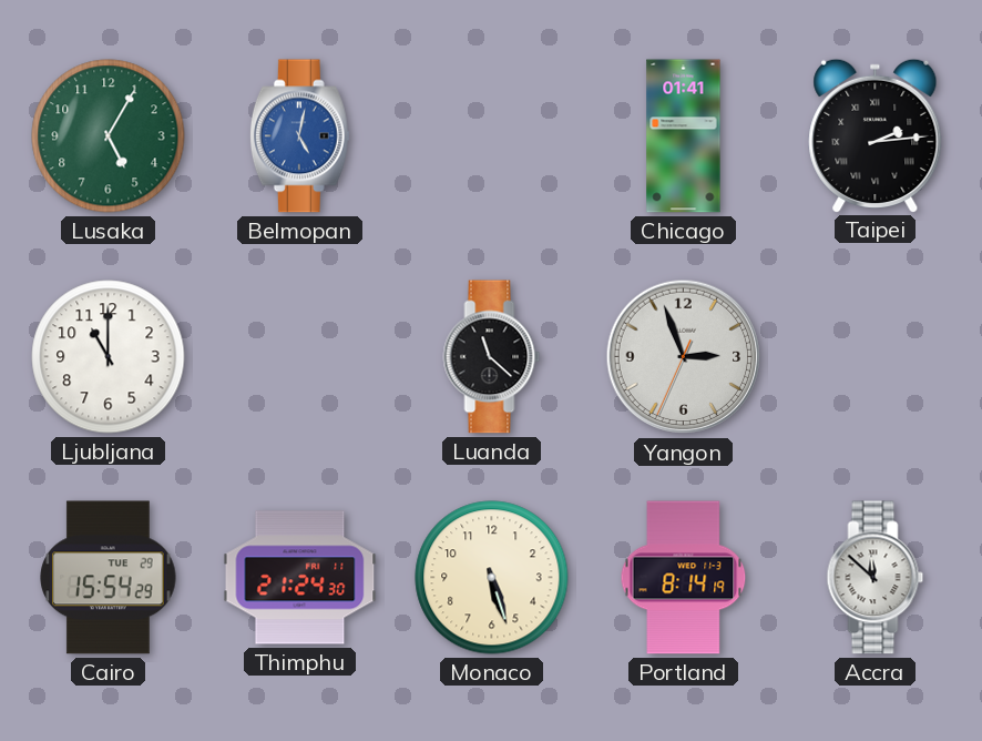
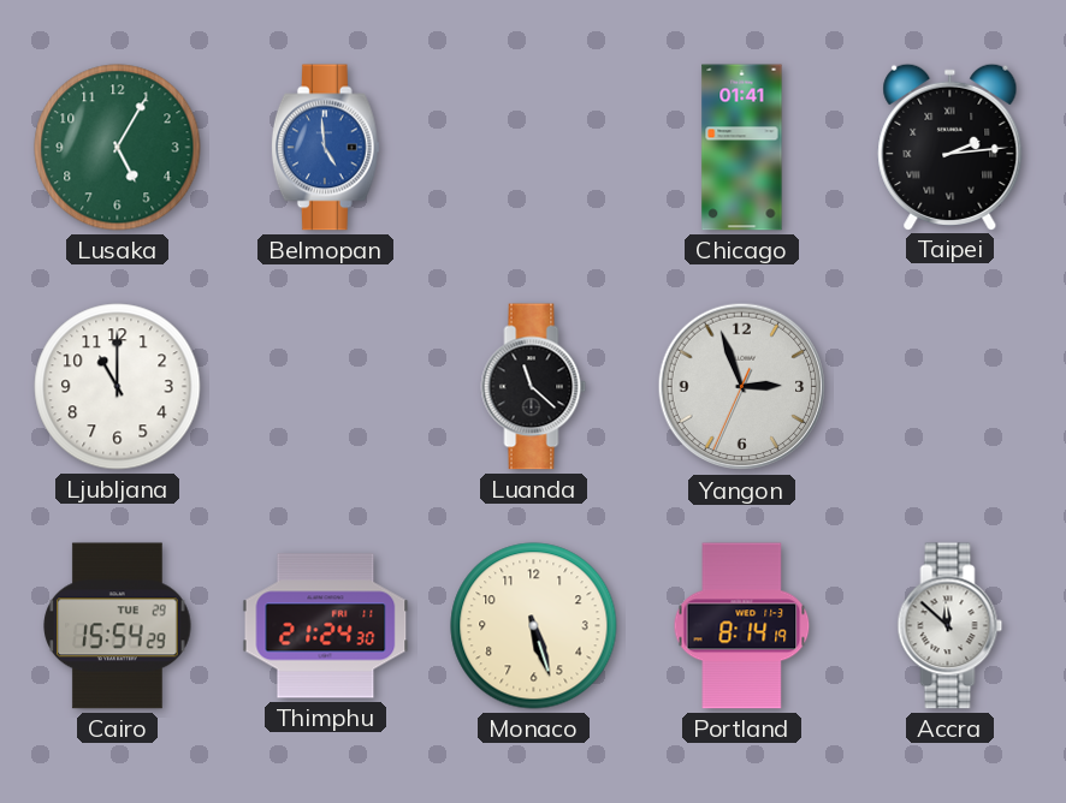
Belmopan: 5:02 -> 4:59
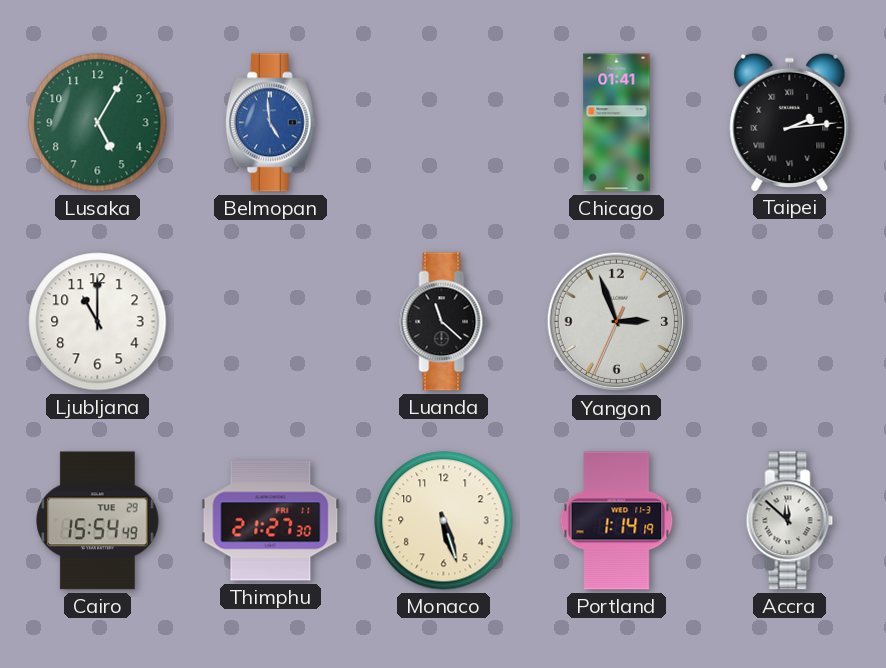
Cairo: 15:54:29 -> 15:54:49
Thimphu: 21:24 -> 21:27
Portland: 8:14 -> 1:14
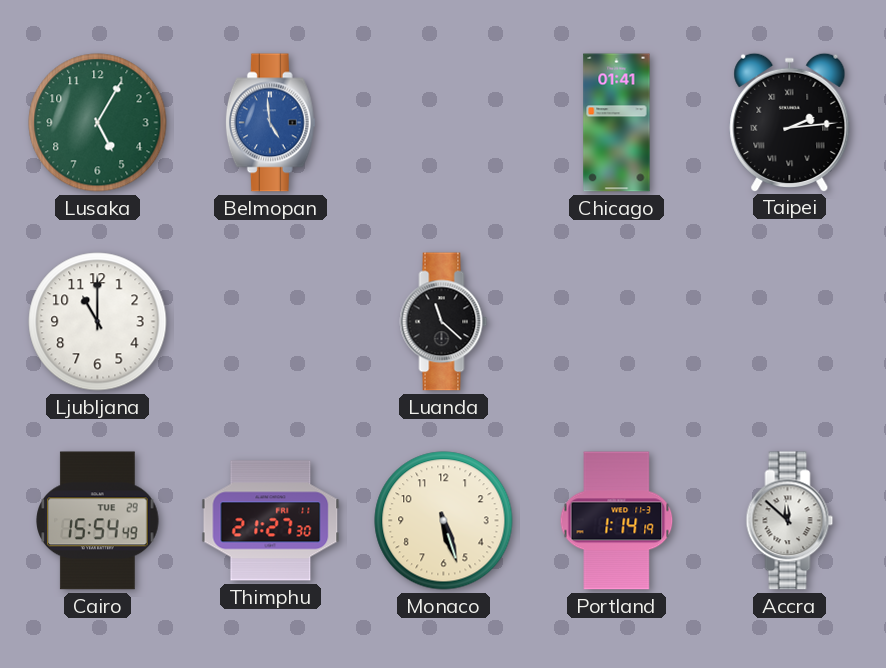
Yangon: 2:56 -> none
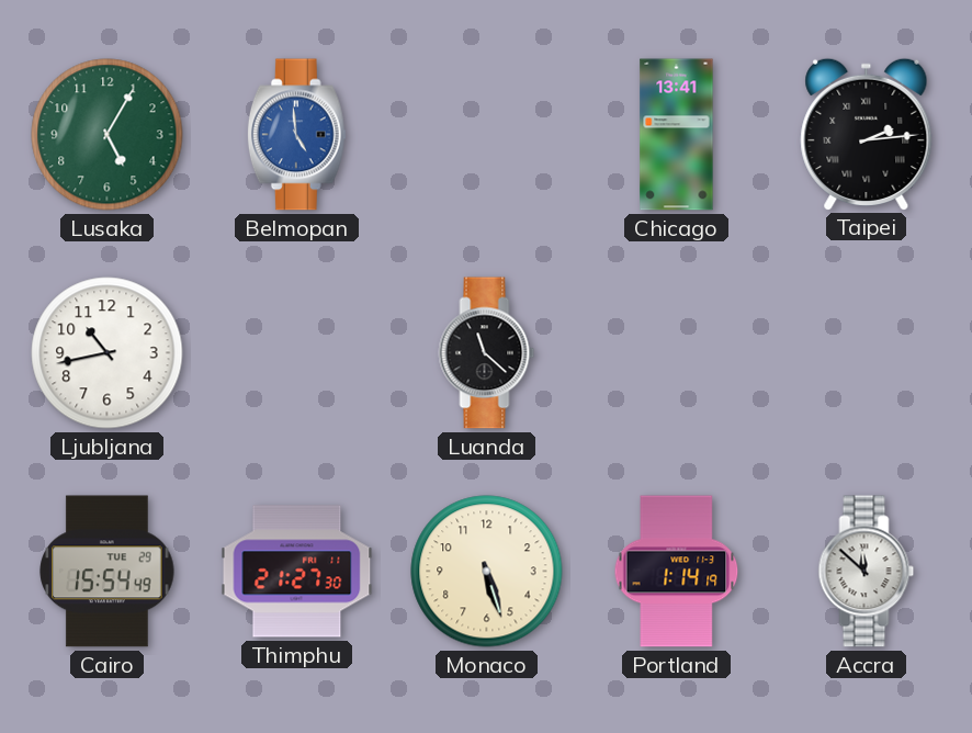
Chicago: 01:41 -> 13:41
Ljubljana: 11:00 -> 10:43
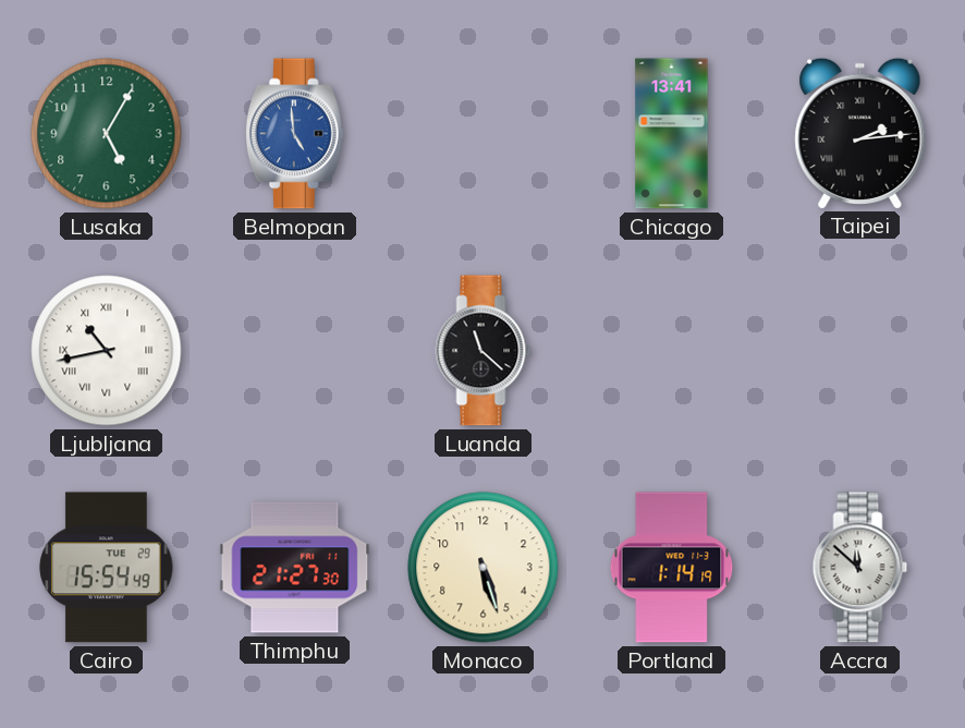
Ljubljana numerals: Arabic -> Roman
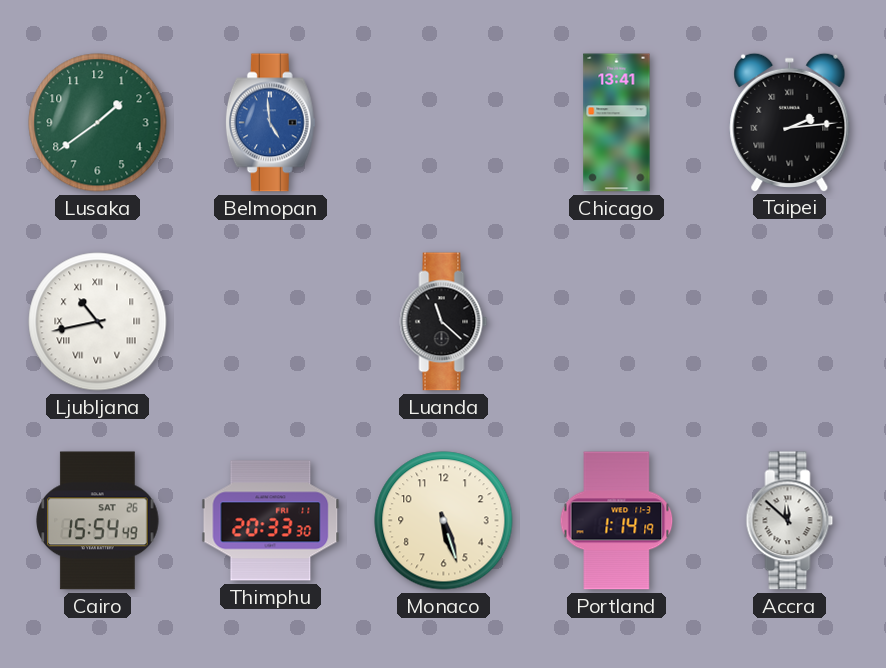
Lusaka: 5:05 -> 1:39
Cairo date: TUE 29 -> SAT 26
Thimphu: 21:27 -> 20:33
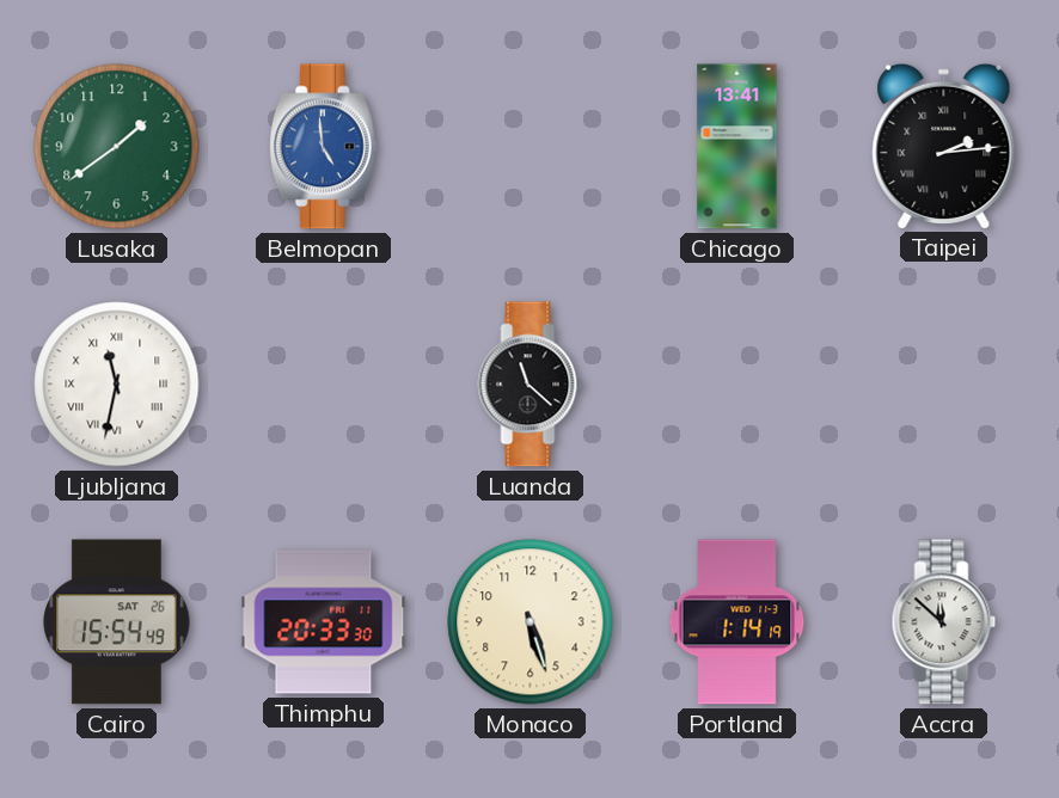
Ljubljana: 10:43 -> 11:32
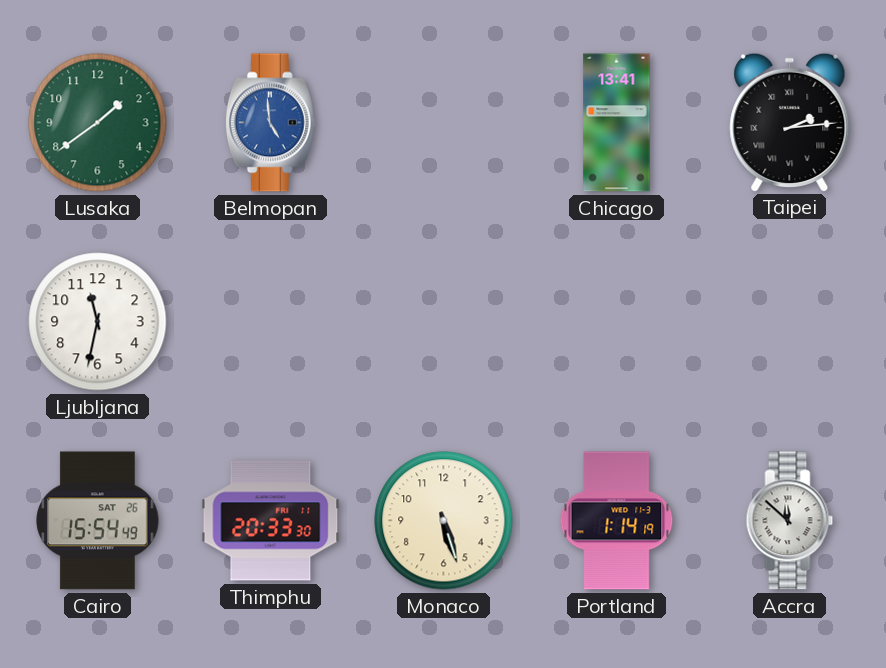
Ljubljana numerals: Roman -> Arabic
Luanda: 11:22 -> none
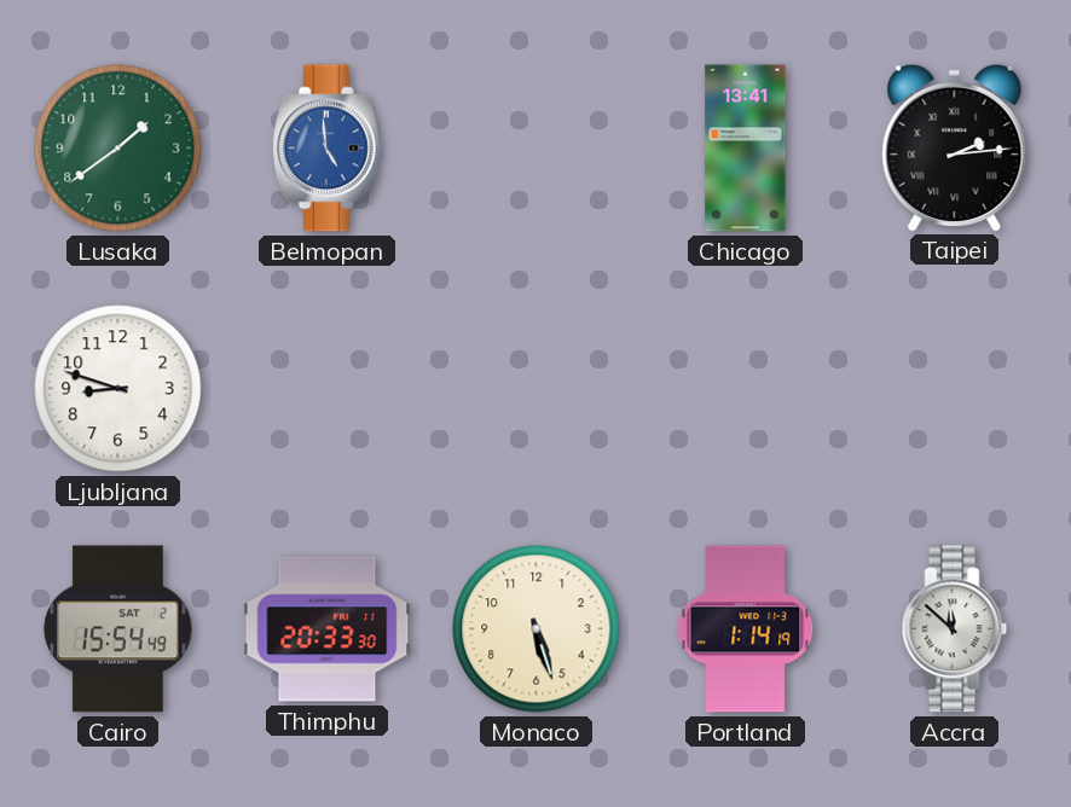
Ljubljana: 11:32 -> 8:48
Cairo date: SAT 26 -> SAT 2
